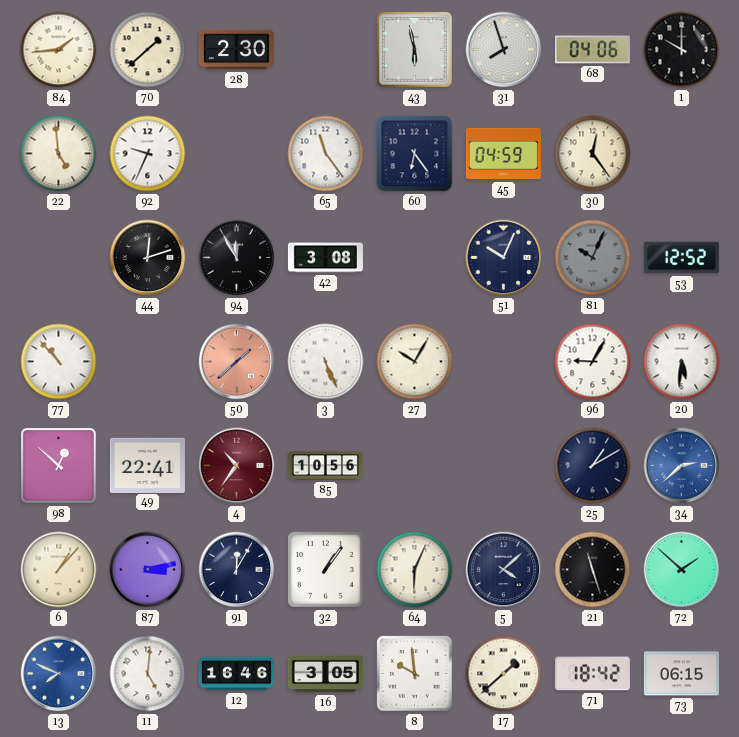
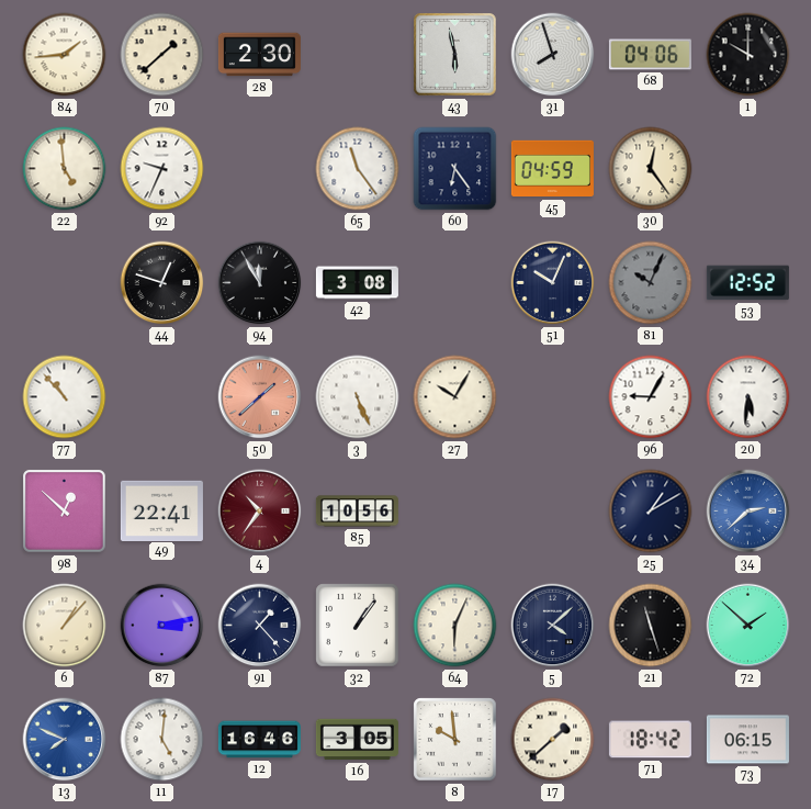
44: 12:12 -> 12:48
91: 12:05 -> 1:23
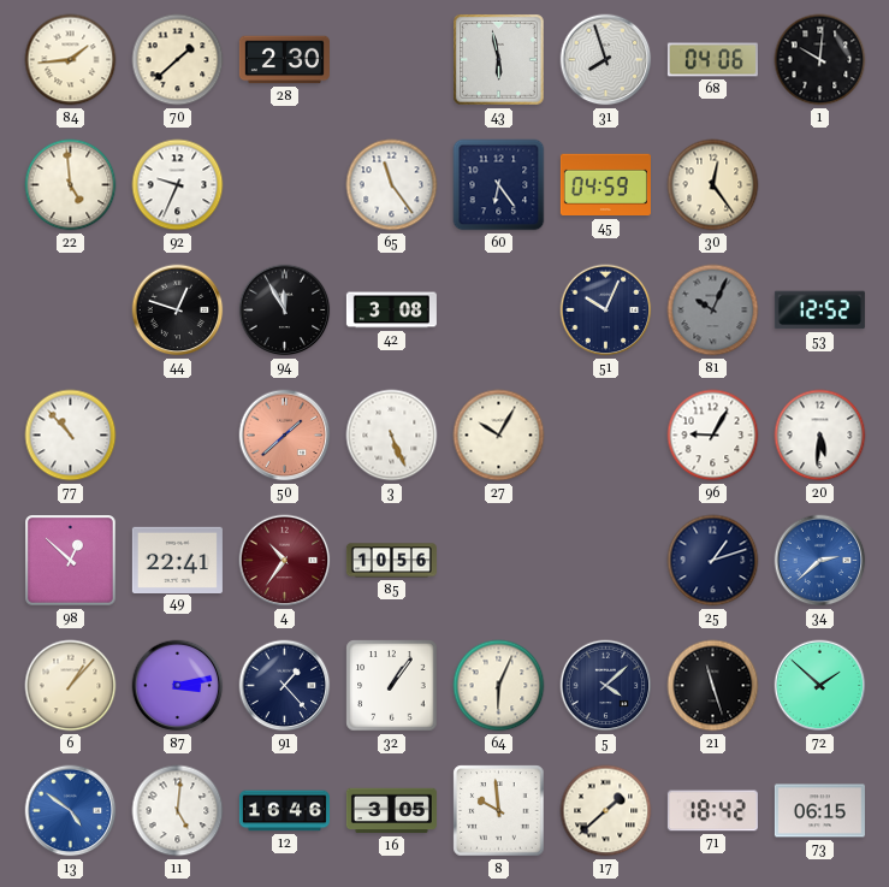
1: 10:00 -> 10:01
25: 1:10 -> 1:12
13: 7:49 -> 4:51
